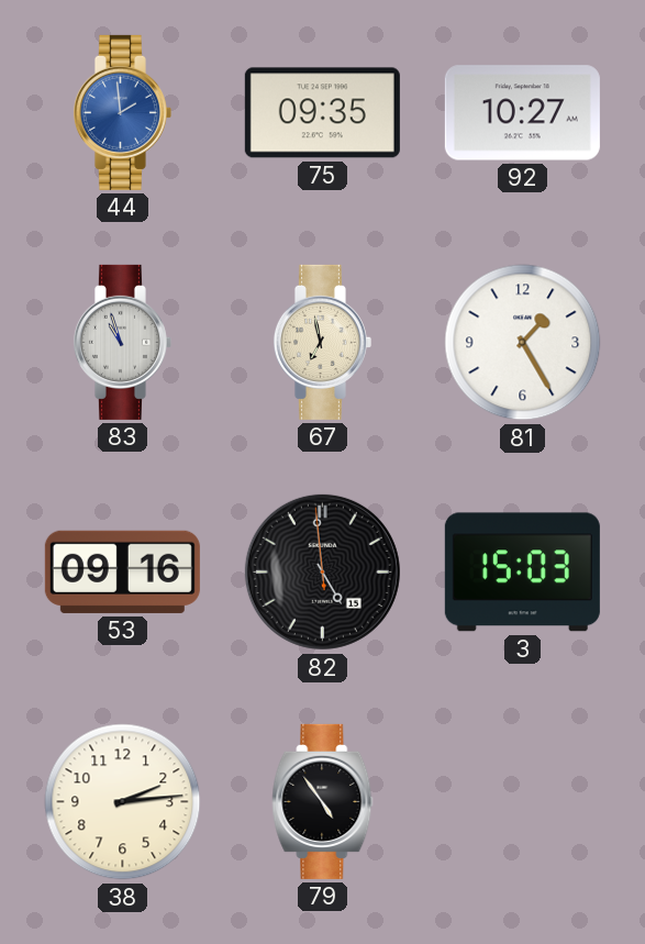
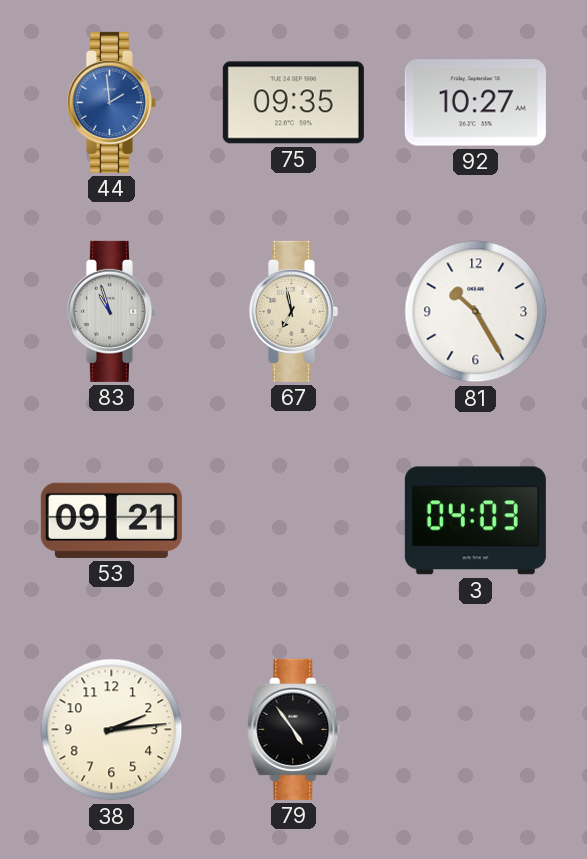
81: 1:25 -> 10:25
53: 09:16 -> 09:21
82: 4:58 -> none
3: 15:03 -> 04:03
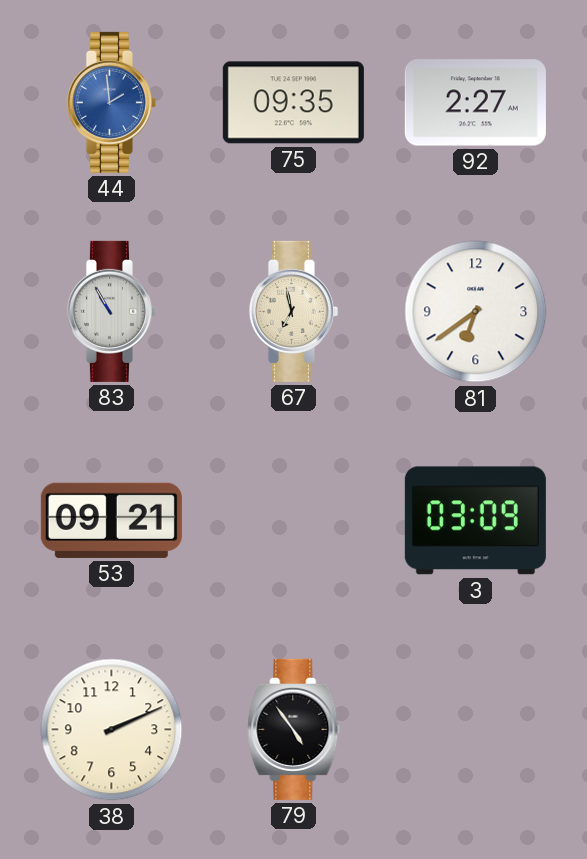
92: 10:27 -> 2:27
83: 10:57 -> 10:55
81: 10:25 -> 6:39
3: 04:03 -> 03:09
38: 2:14 -> 2:11
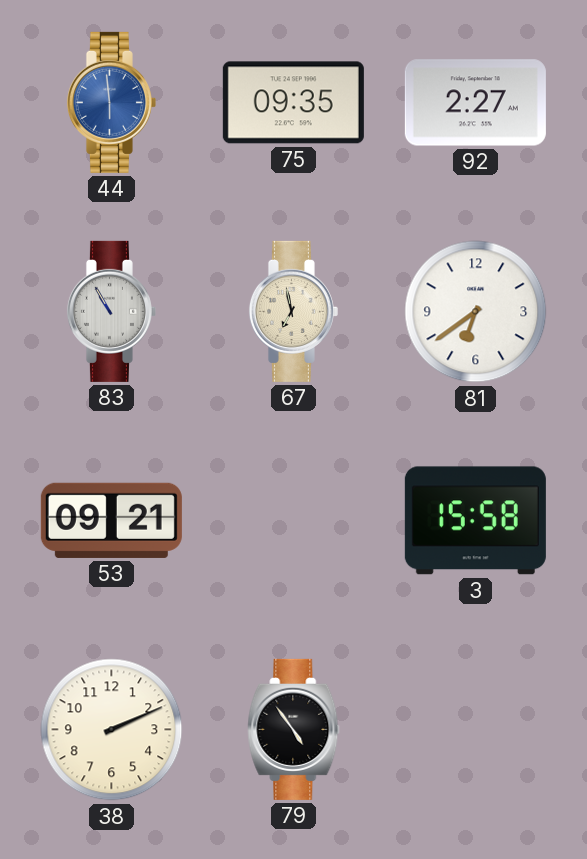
44: 1:59 -> 5:59
3: 03:09 -> 15:58
